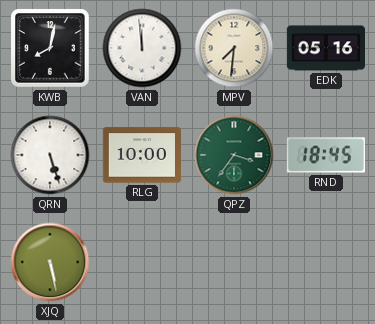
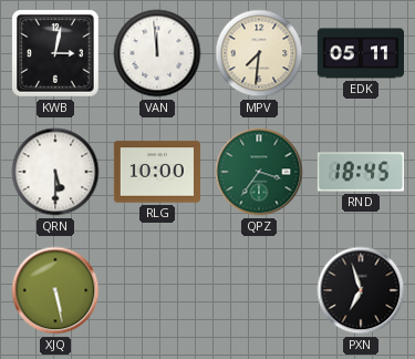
KWB: 8:02 -> 3:02
EDK: 05:16 -> 05:11
QRN: 5:27 -> 5:30
PXN: none -> 6:57
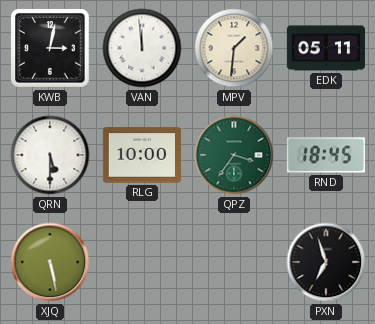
MPV: 7:31 -> 1:31
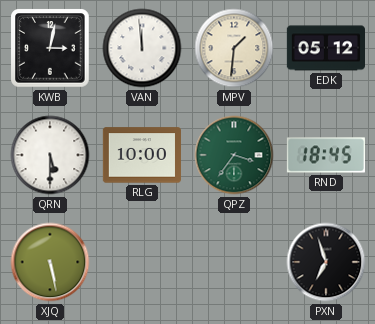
EDK: 05:11 -> 05:12
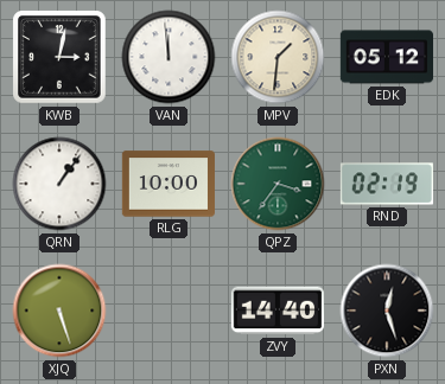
QRN: 5:30 -> 1:06
RND: 18:45 -> 02:19
XJQ: 5:28 -> 5:27
ZVY: none -> 14:40
PXN: 6:57 -> 12:27
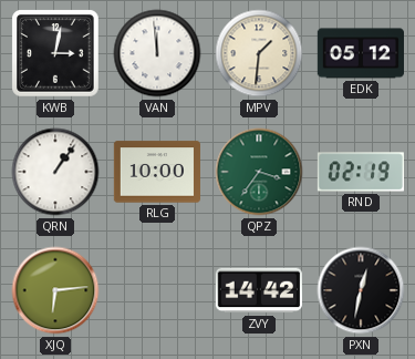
XJQ: 5:27 -> 6:14
ZVY: 14:40 -> 14:42
PXN: 12:27 -> 12:32
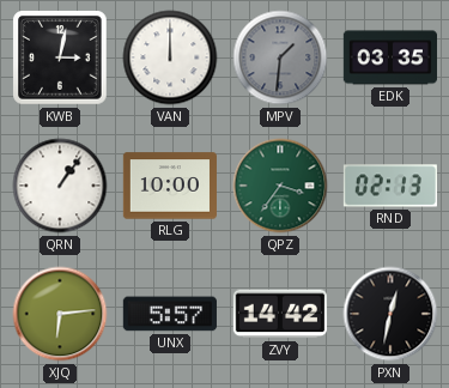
VAN: 11:59 -> 12:00
MPV dial: cream -> grey
EDK: 05:12 -> 03:35
RND: 02:19 -> 02:13
UNX: none -> 5:57
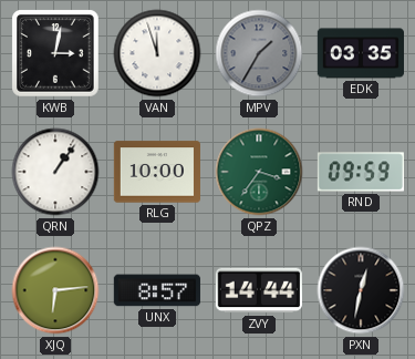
VAN: 12:00 -> 11:57
MPV: 1:31 -> 1:35
RND: 02:13 -> 09:59
UNX: 5:57 -> 8:57
ZVY: 14:42 -> 14:44
